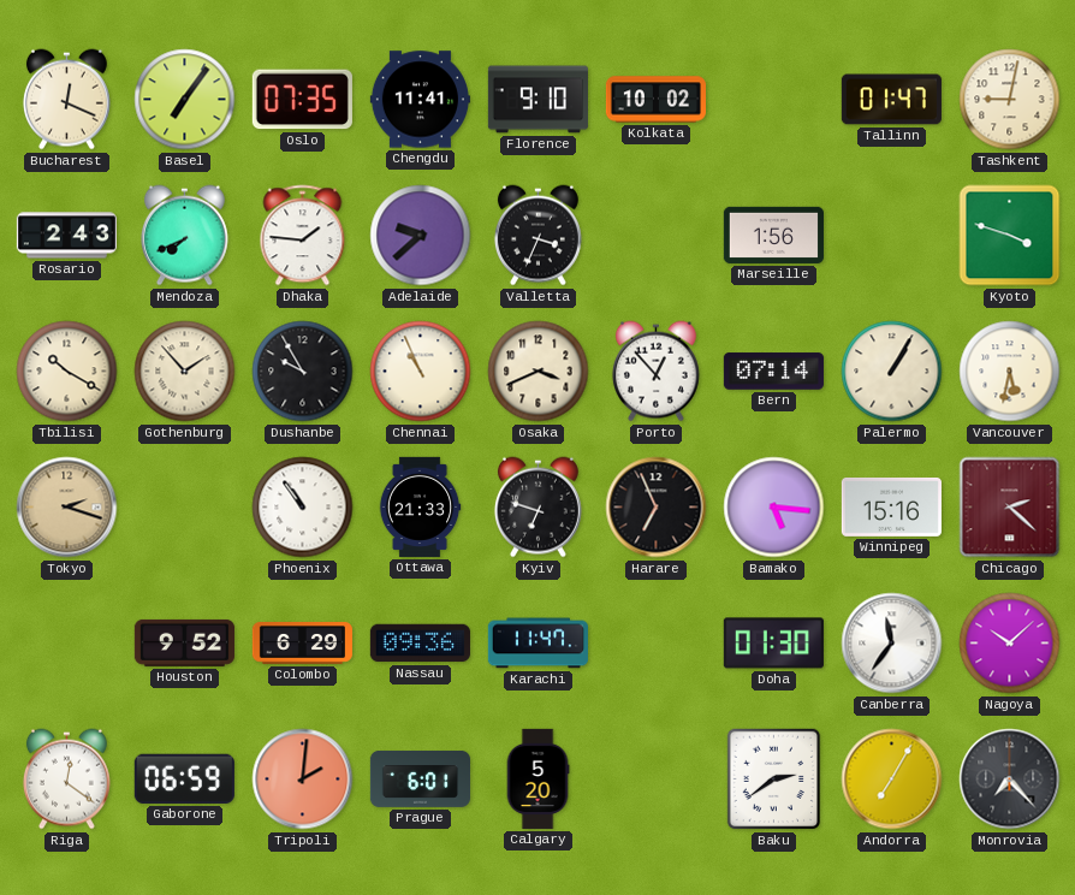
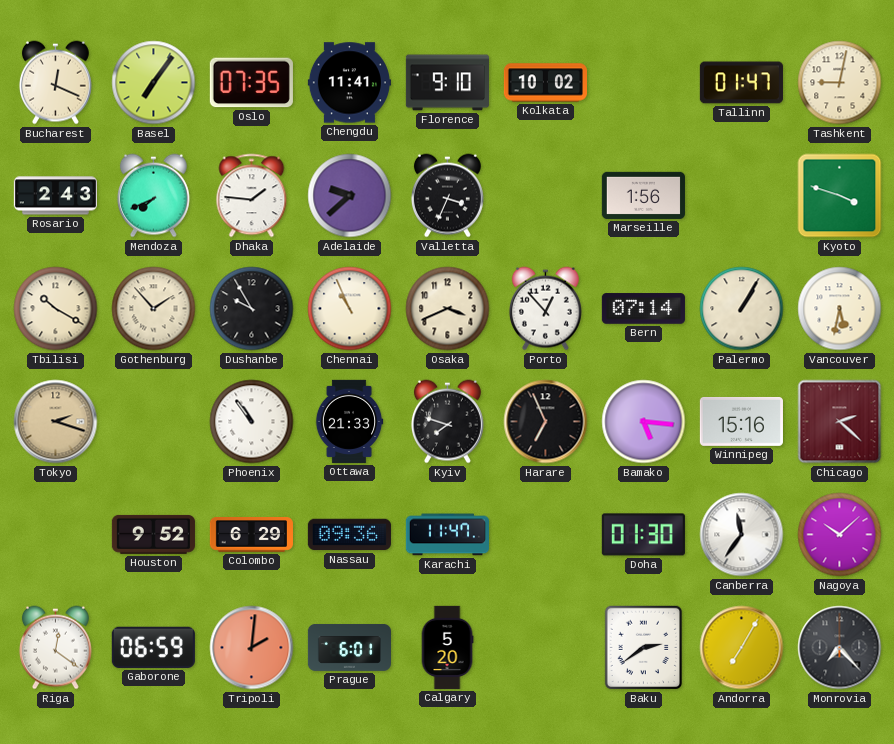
Kyiv: 6:48 -> 7:48
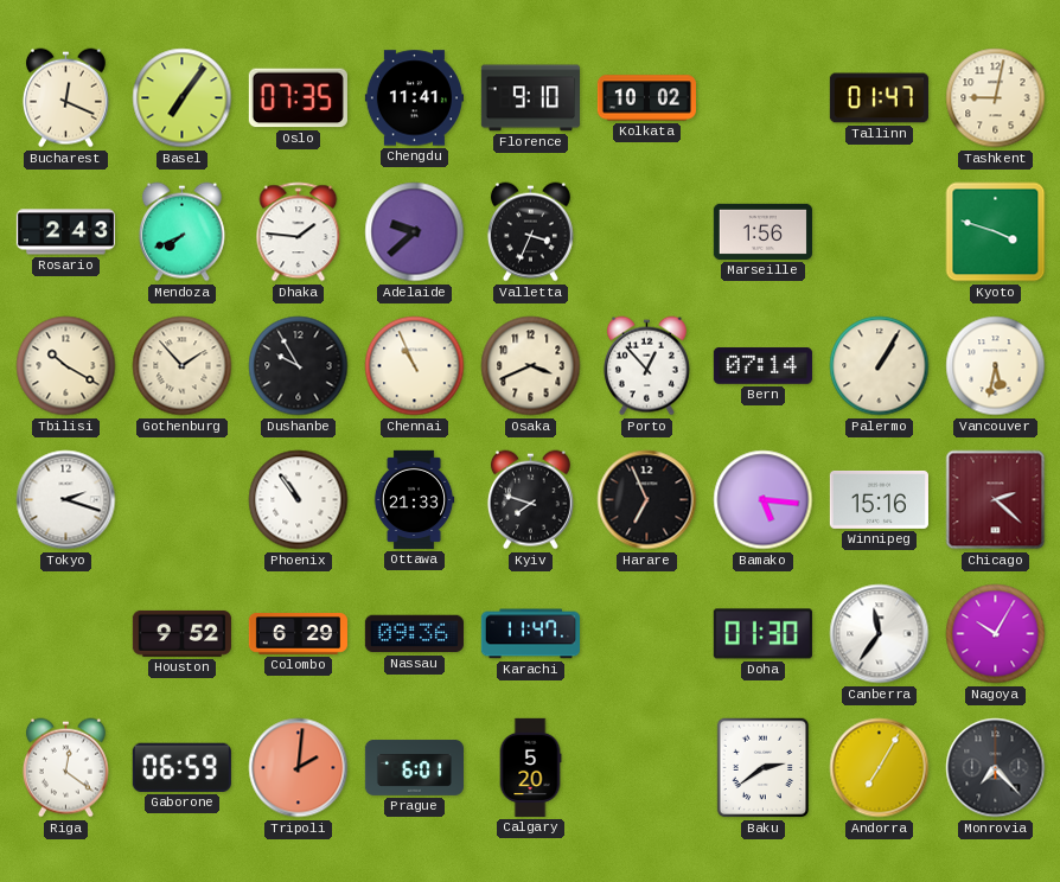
Tokyo dial: champagne -> white
Nagoya: 10:08 -> 10:05
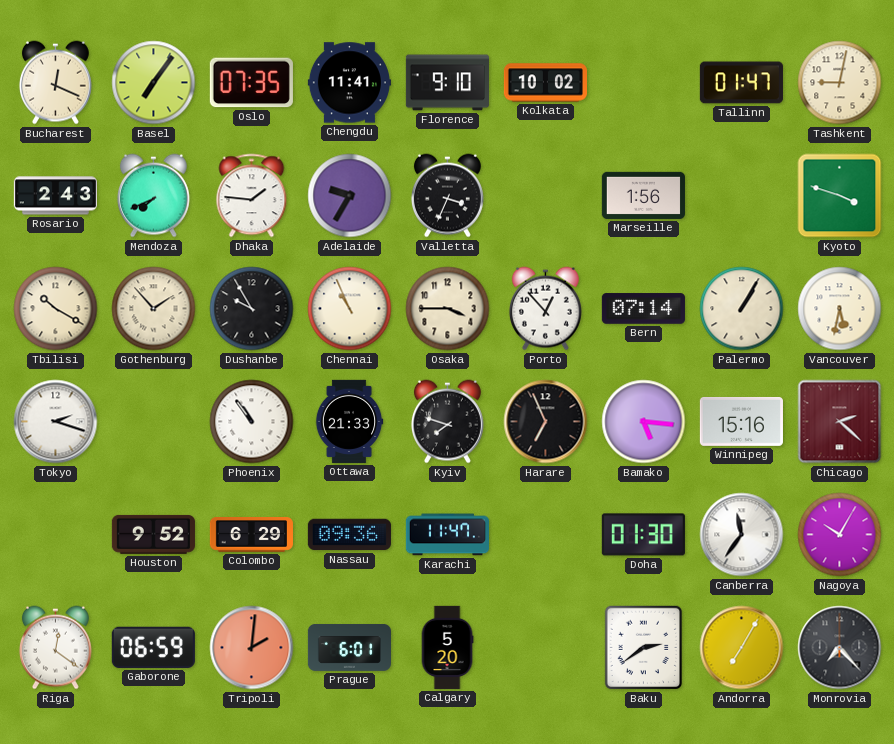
Adelaide: 9:38 -> 9:35
Osaka: 3:41 -> 3:45
